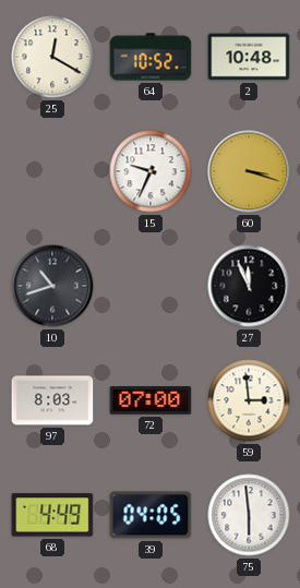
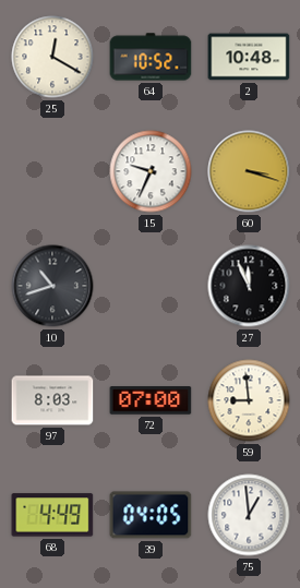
59: 2:59 -> 8:59
75: 5:59 -> 12:59
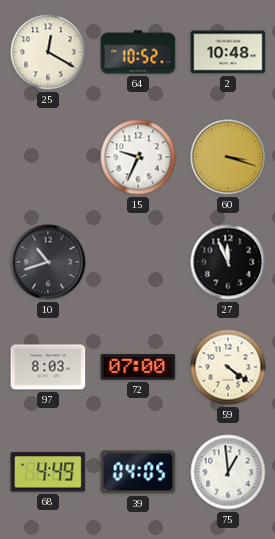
59: 8:59 -> 4:21
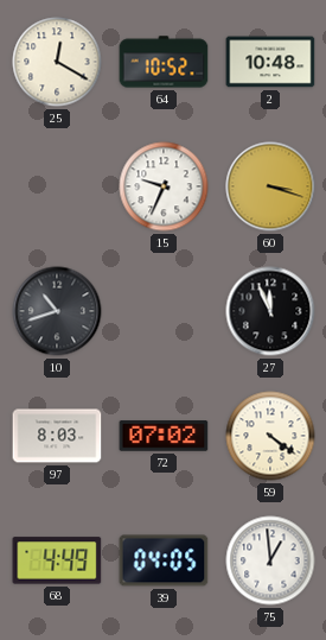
72: 07:00 -> 07:02
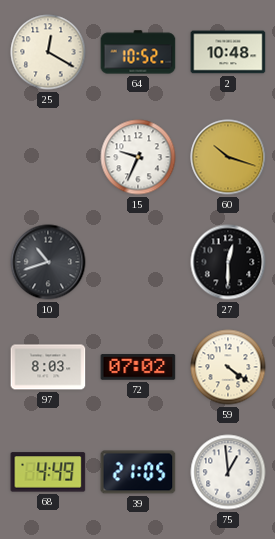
60: 3:18 -> 10:18
27: 11:56 -> 12:30
39: 04:05 -> 21:05
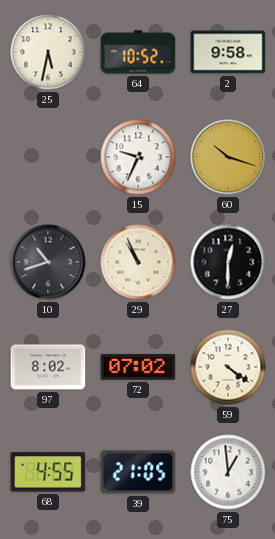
25: 12:20 -> 5:32
2: 10:48 -> 9:58
29: none -> 10:56
97: 8:03 -> 8:02
68: 4:49 -> 4:55
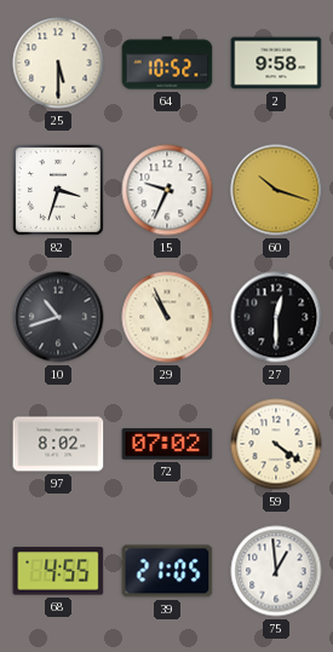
25: 5:32 -> 5:30
82: none -> 3:33
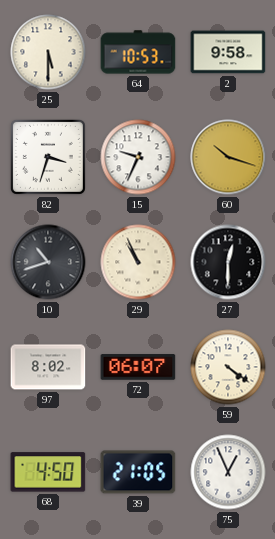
64: 10:52 -> 10:53
72: 07:02 -> 06:07
68: 4:55 -> 4:50
75: 12:59 -> 12:56
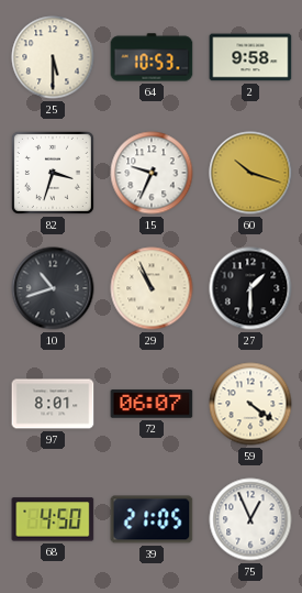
27: 12:30 -> 1:30
97: 8:02 -> 8:01
